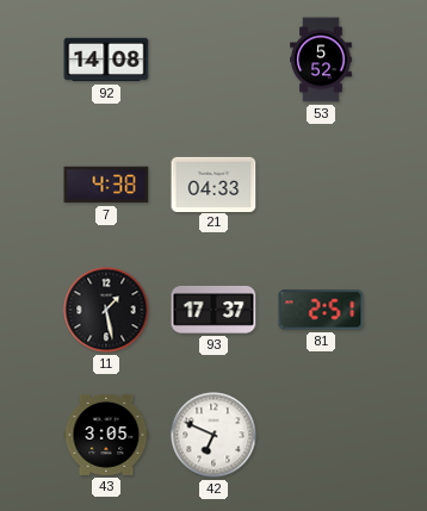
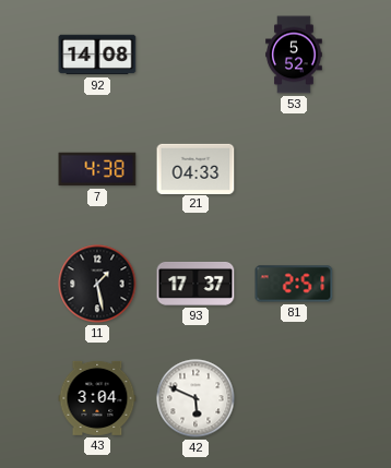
43: 3:05 -> 3:04
42: 6:49 -> 5:49
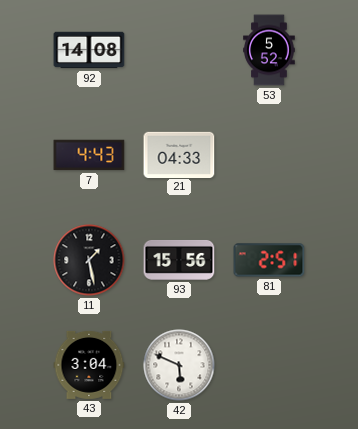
7: 4:38 -> 4:43
93: 17:37 -> 15:56
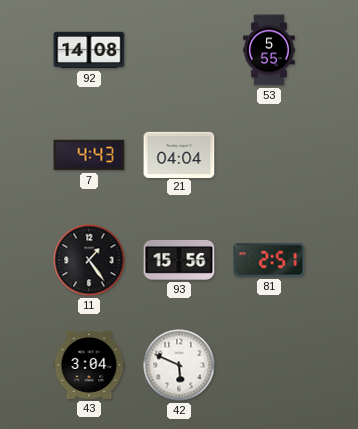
53: 5:52 -> 5:55
21: 04:33 -> 04:04
11: 1:28 -> 1:24
